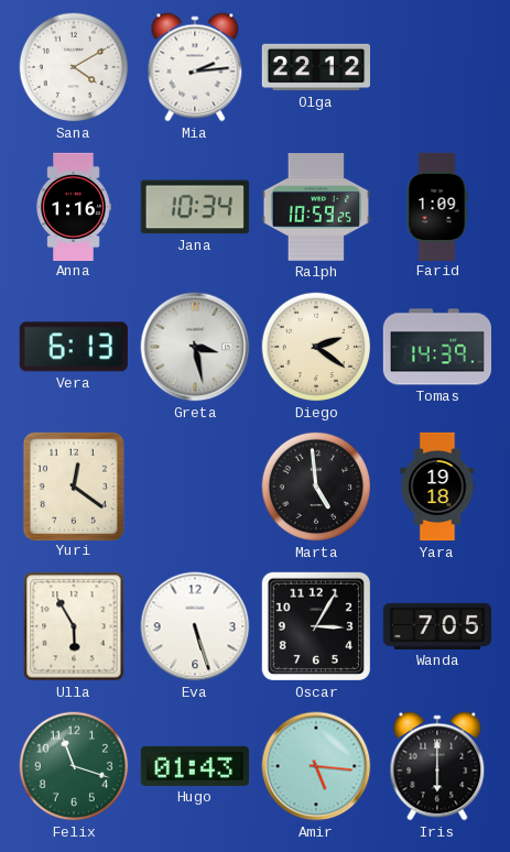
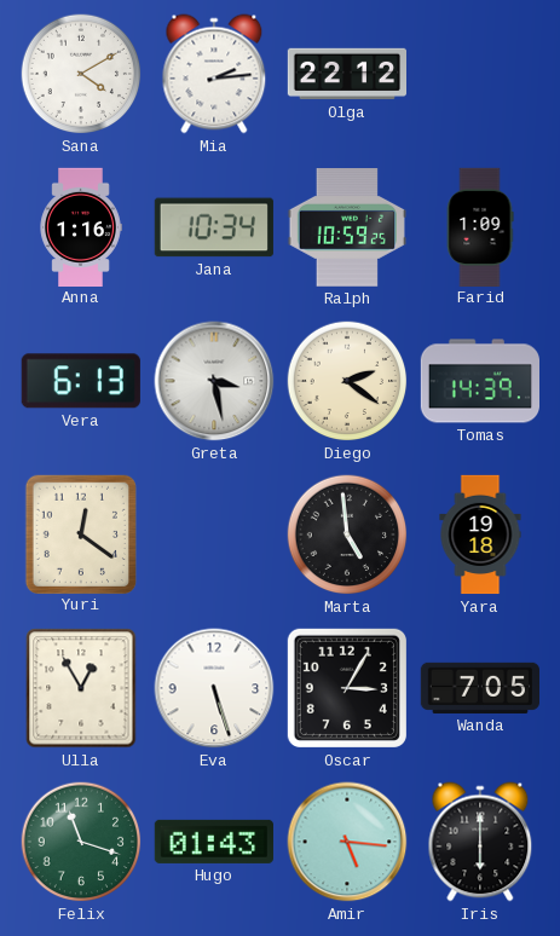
Ulla: 5:55 -> 12:55
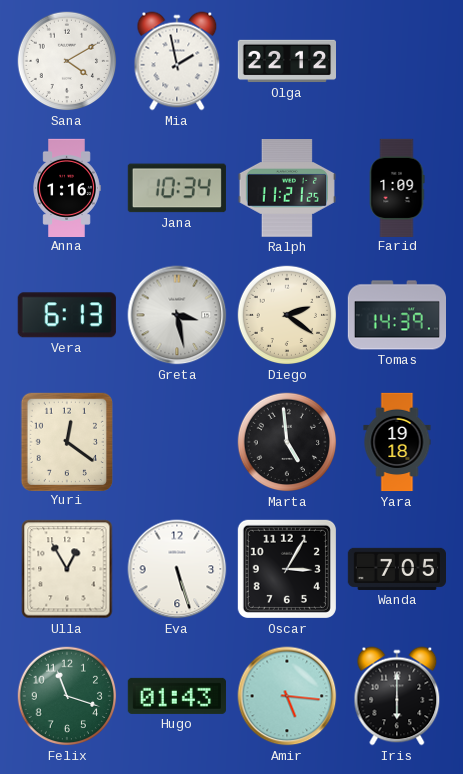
Mia: 2:14 -> 1:58
Ralph: 10:59 -> 11:21
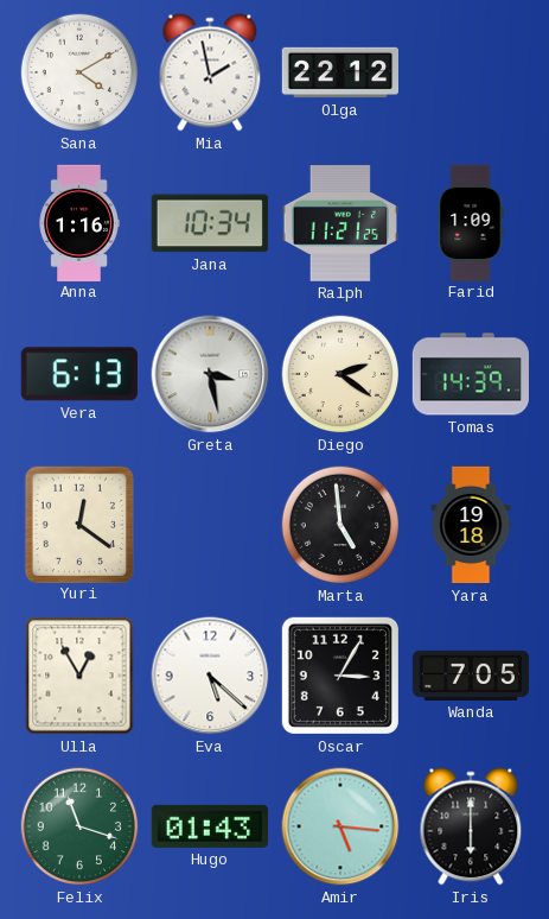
Eva: 5:27 -> 5:22
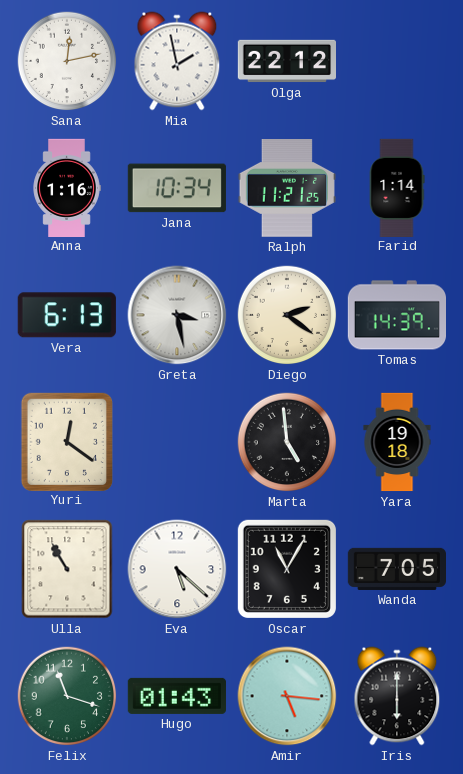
Sana: 4:10 -> 12:13
Farid: 1:09 -> 1:14
Ulla: 12:55 -> 10:55
Oscar: 3:05 -> 11:05
